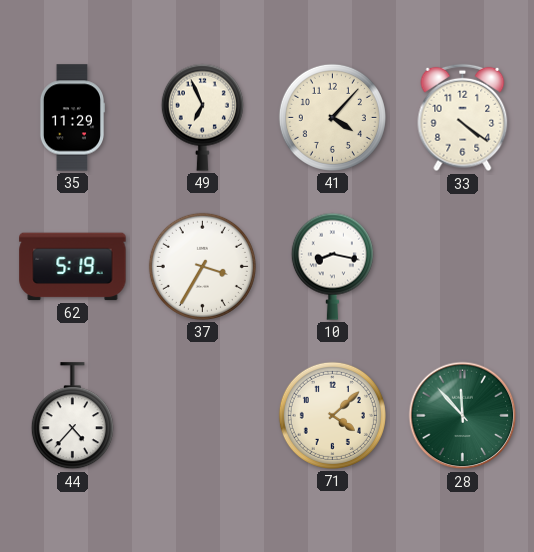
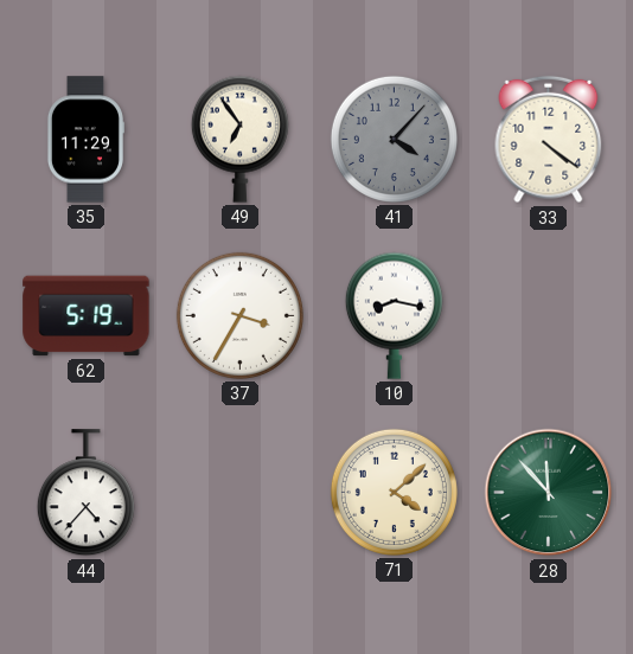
49: 6:56 -> 6:54
41 dial: cream -> grey
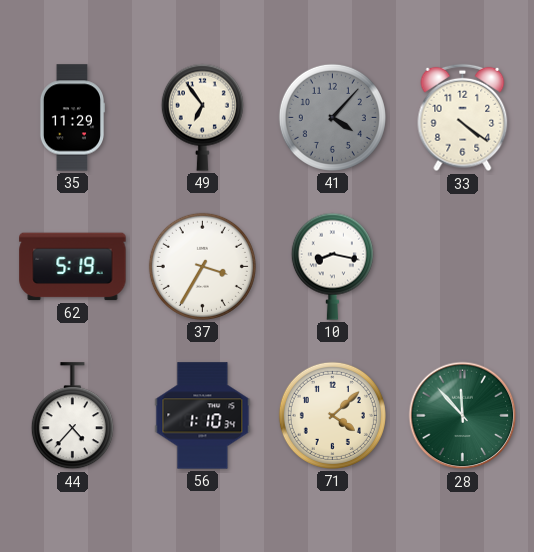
56: none -> 1:10
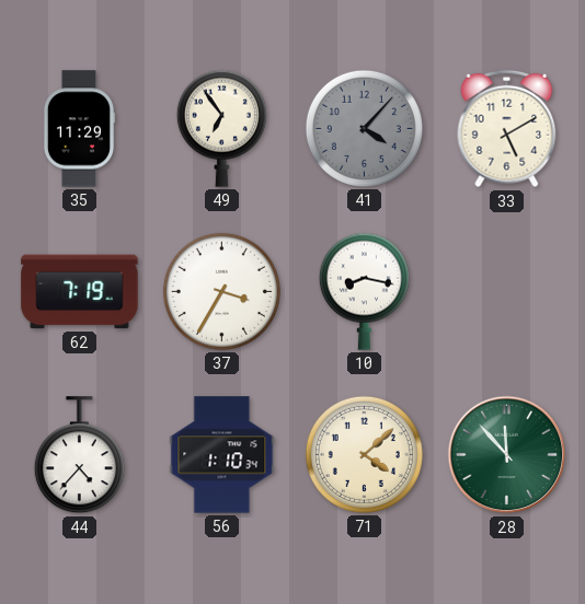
33: 4:21 -> 5:10
62: 5:19 -> 7:19
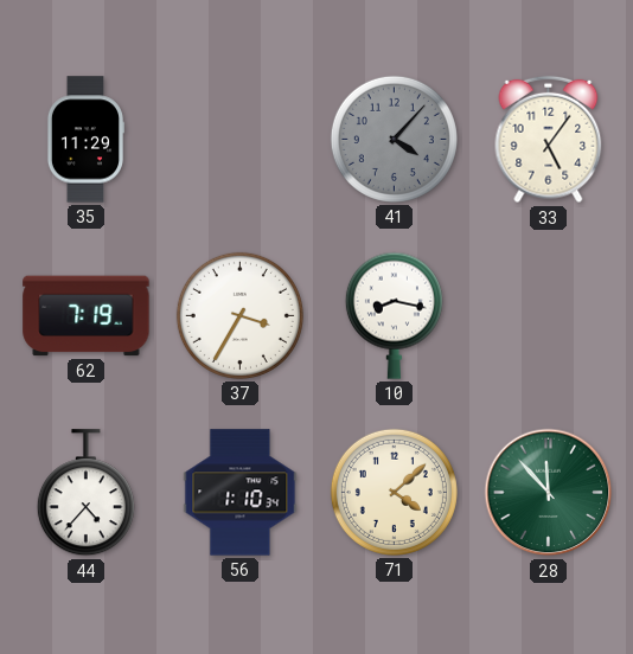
49: 6:54 -> none
33: 5:10 -> 5:06
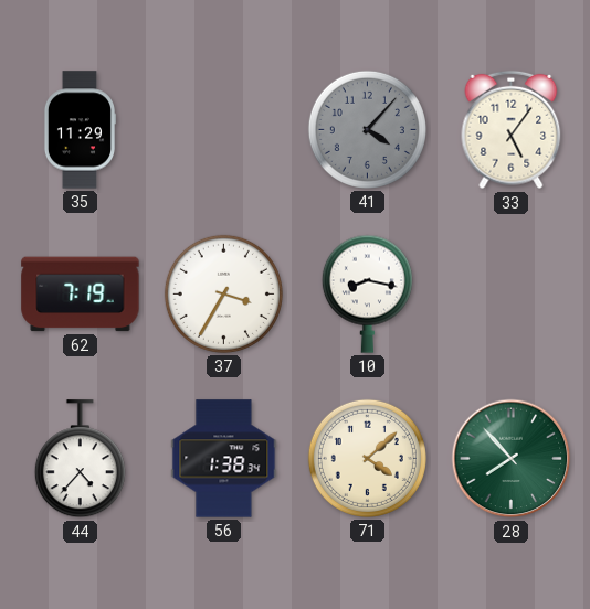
56: 1:10 -> 1:38
28: 11:53 -> 7:53
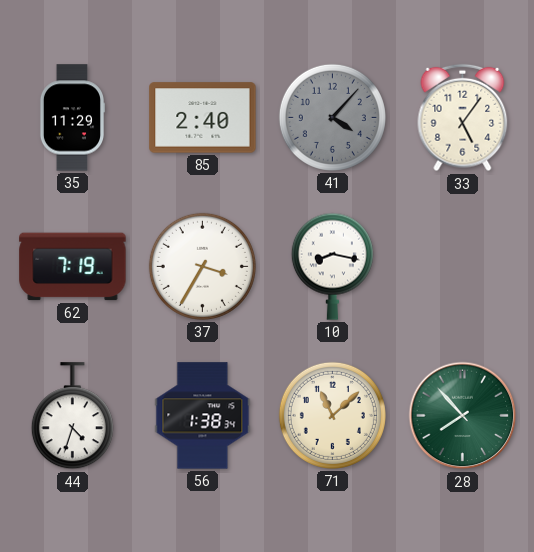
85: none -> 2:40
44: 4:37 -> 4:33
71: 4:08 -> 11:08
